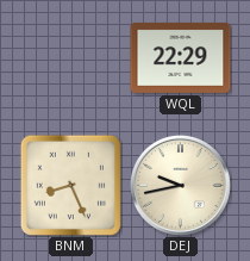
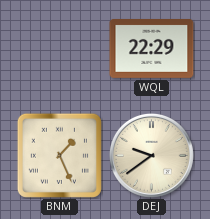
BNM: 8:26 -> 1:26
DEJ: 9:43 -> 9:39
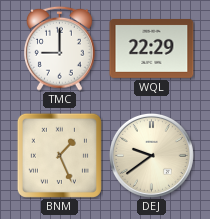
TMC: none -> 9:00
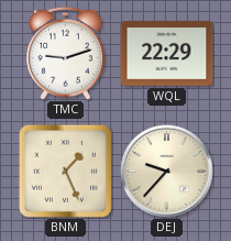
TMC: 9:00 -> 9:12
DEJ: 9:39 -> 9:37
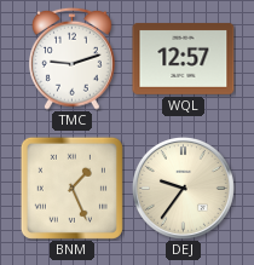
WQL: 22:29 -> 12:57
DEJ: 9:37 -> 9:36
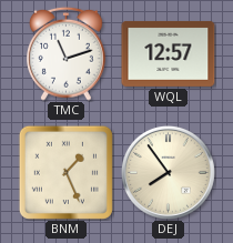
TMC: 9:12 -> 11:12
DEJ: 9:36 -> 7:54
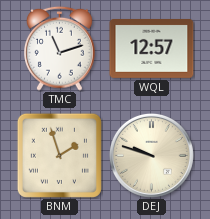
BNM: 1:26 -> 1:57
DEJ: 7:54 -> 9:48
